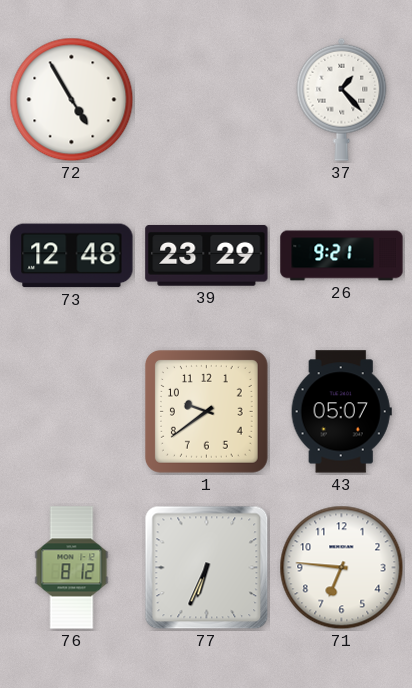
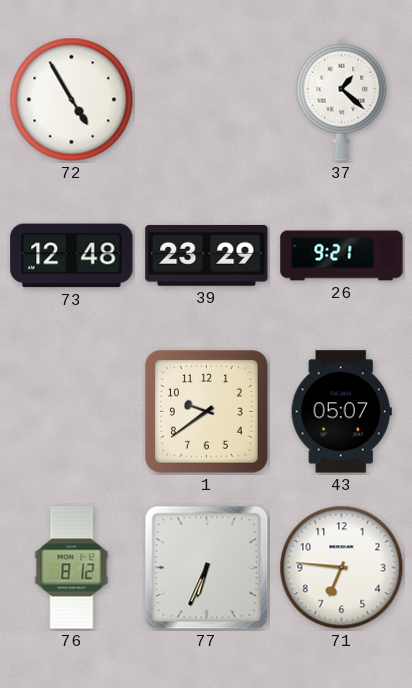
37: 1:23 -> 1:22
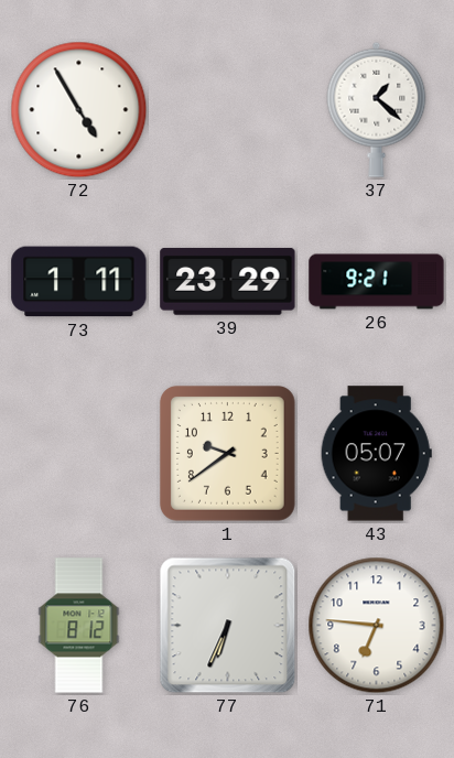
73: 12:48 -> 1:11
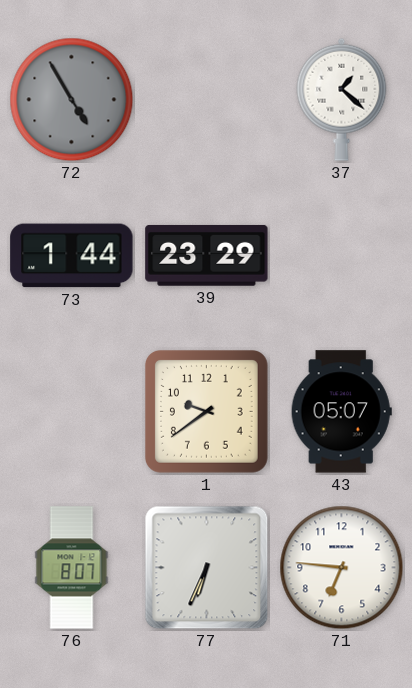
72 dial: white -> grey
73: 1:11 -> 1:44
26: 9:21 -> none
76: 8:12 -> 8:07
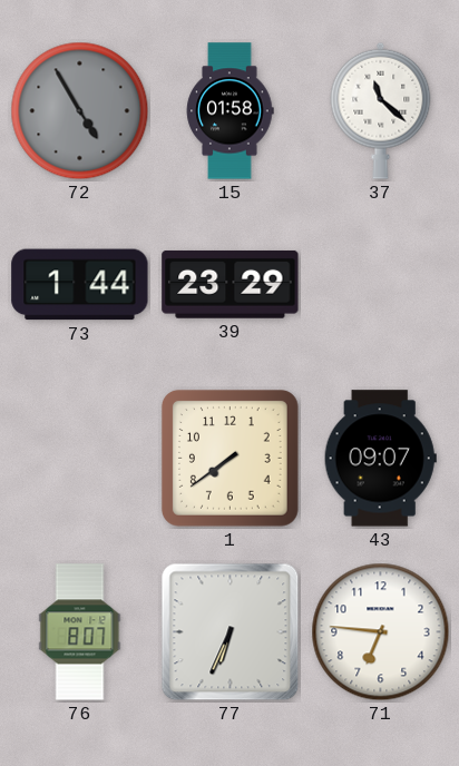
15: none -> 01:58
37: 1:22 -> 11:22
1: 9:39 -> 7:39
43: 05:07 -> 09:07
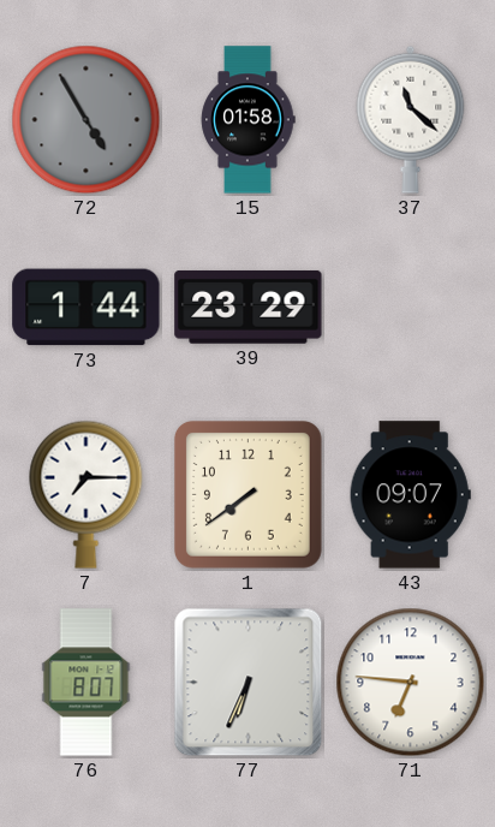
7: none -> 7:15
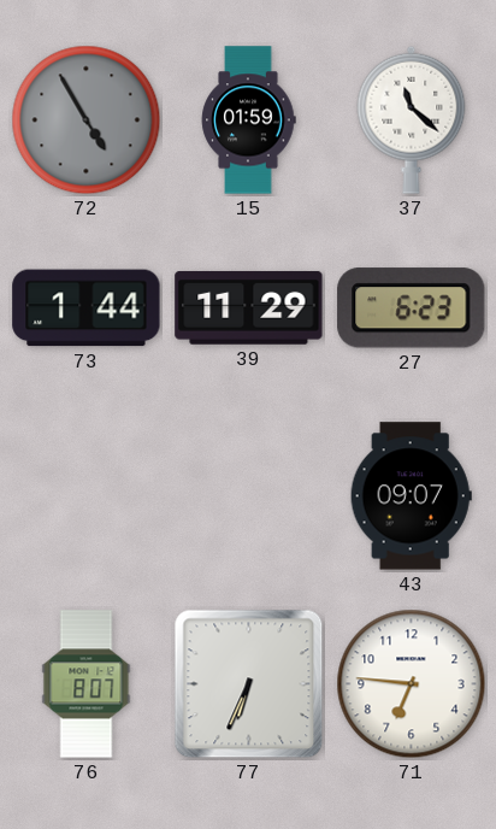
15: 01:58 -> 01:59
39: 23:29 -> 11:29
27: none -> 6:23
7: 7:15 -> none
1: 7:39 -> none
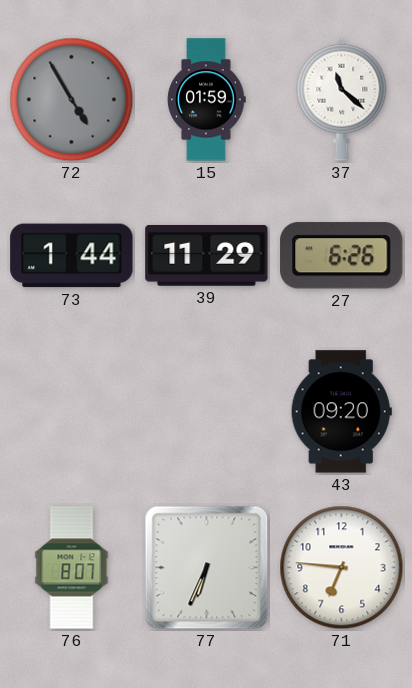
27: 6:23 -> 6:26
43: 09:07 -> 09:20
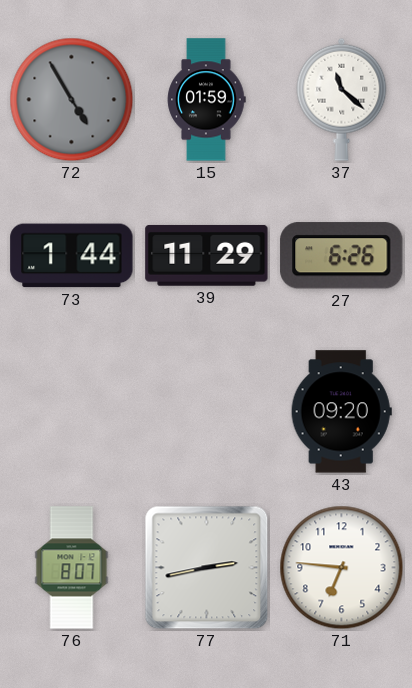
77: 6:34 -> 2:43
